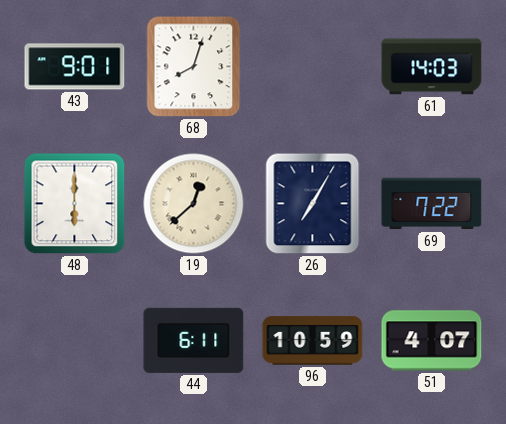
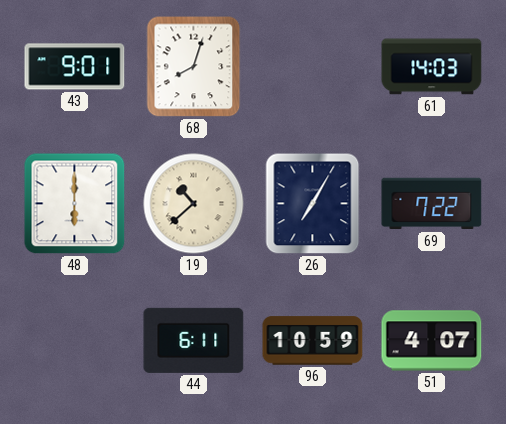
19: 12:38 -> 10:38
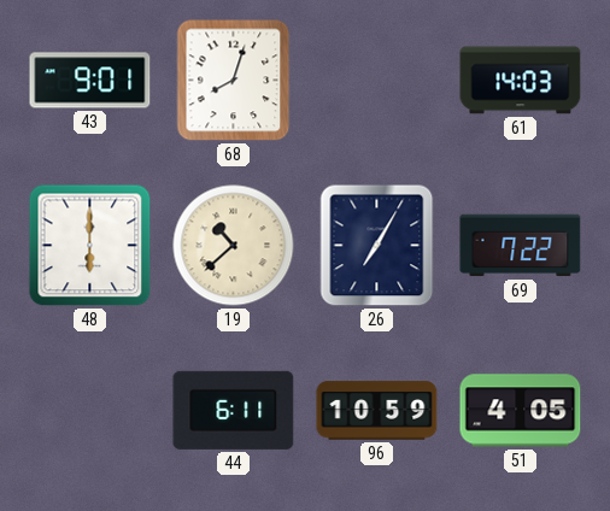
51: 4:07 -> 4:05
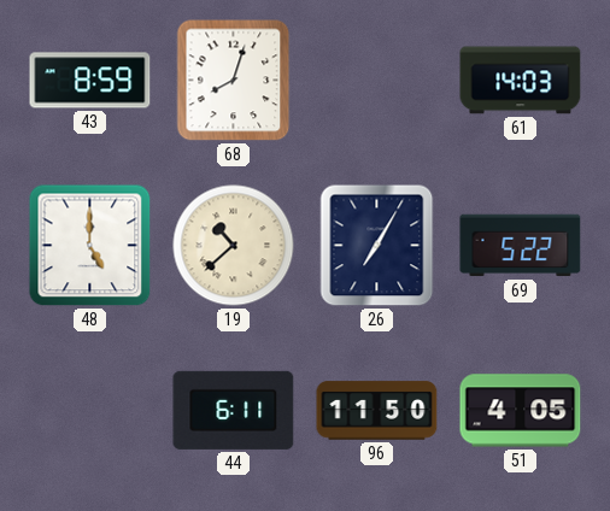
43: 9:01 -> 8:59
48: 6:00 -> 5:00
69: 7:22 -> 5:22
96: 10:59 -> 11:50
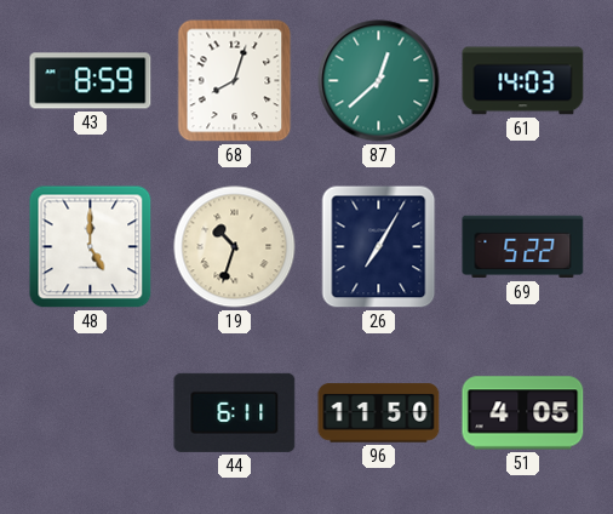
87: none -> 12:38
19: 10:38 -> 10:33
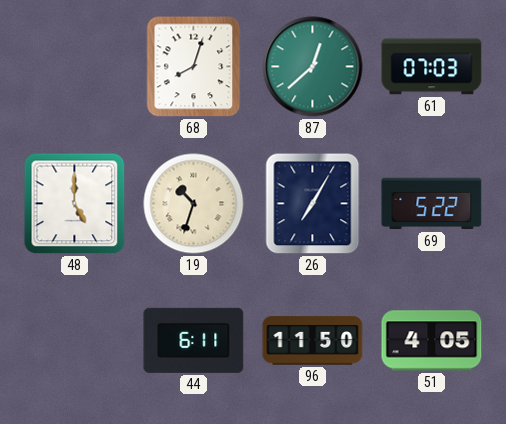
43: 8:59 -> none
61: 14:03 -> 07:03
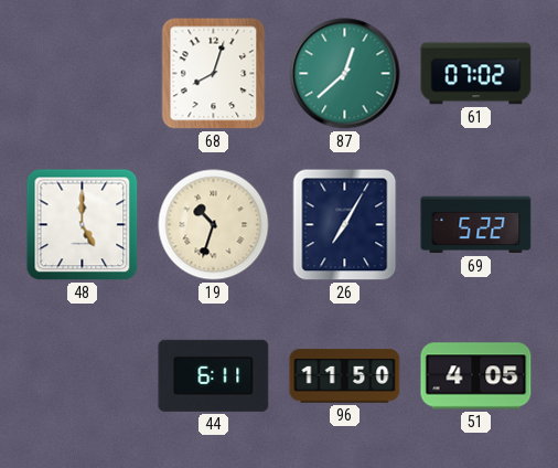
61: 07:03 -> 07:02
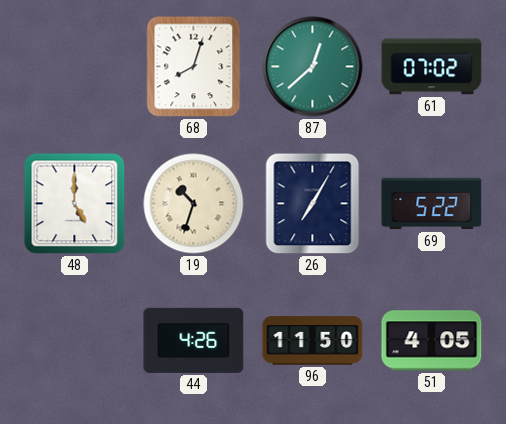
44: 6:11 -> 4:26
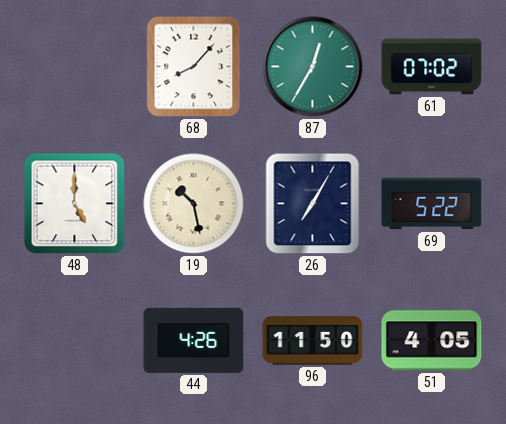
68: 8:03 -> 8:07
87: 12:38 -> 12:35
19: 10:33 -> 10:28
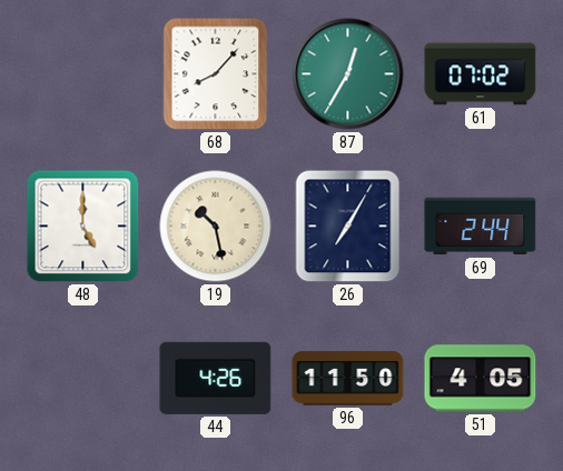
69: 5:22 -> 2:44
